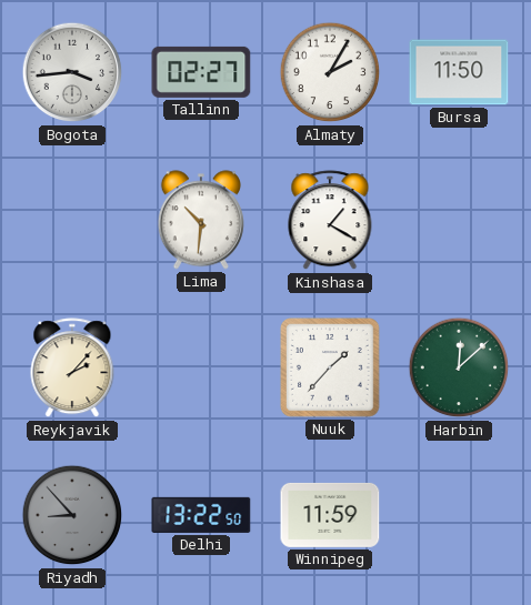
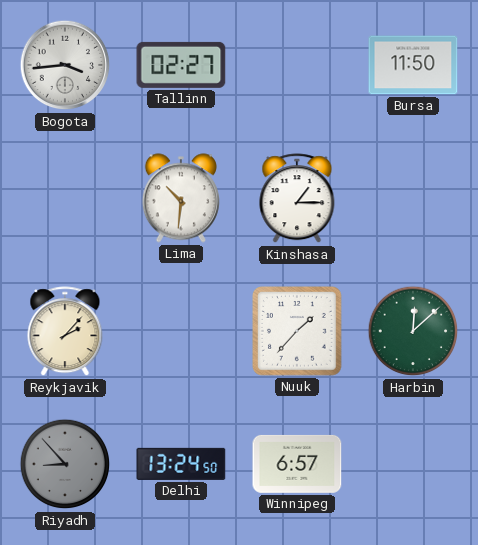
Almaty: 2:05 -> none
Kinshasa: 1:20 -> 1:15
Delhi: 13:22 -> 13:24
Winnipeg: 11:59 -> 6:57
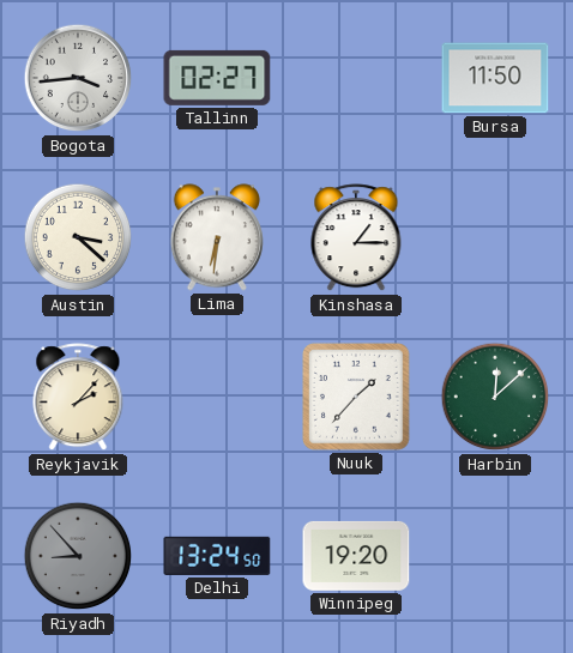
Austin: none -> 3:22
Lima: 10:31 -> 6:31
Winnipeg: 6:57 -> 19:20
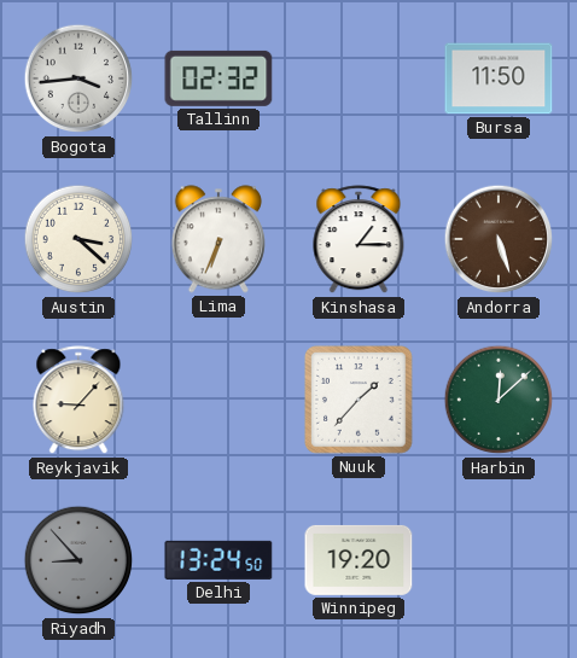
Tallinn: 02:27 -> 02:32
Lima: 6:31 -> 6:34
Andorra: none -> 5:27
Reykjavik: 2:07 -> 9:07
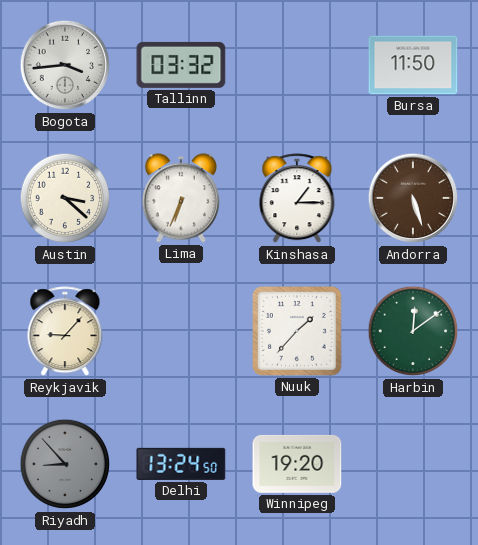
Tallinn: 02:32 -> 03:32
Harbin: 12:08 -> 12:09
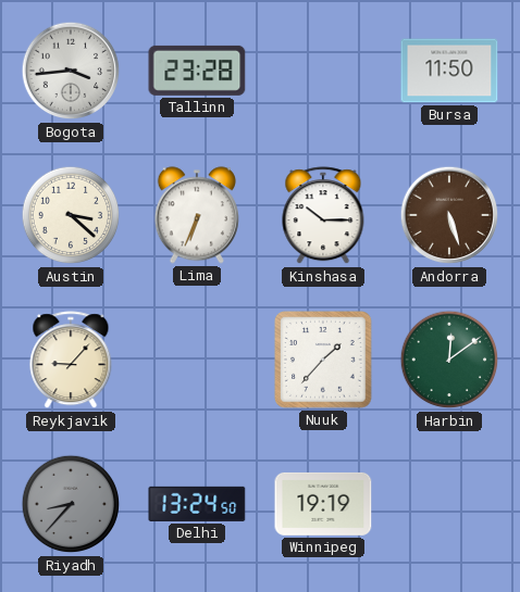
Tallinn: 03:32 -> 23:28
Kinshasa: 1:15 -> 10:15
Riyadh: 8:53 -> 8:37
Winnipeg: 19:20 -> 19:19
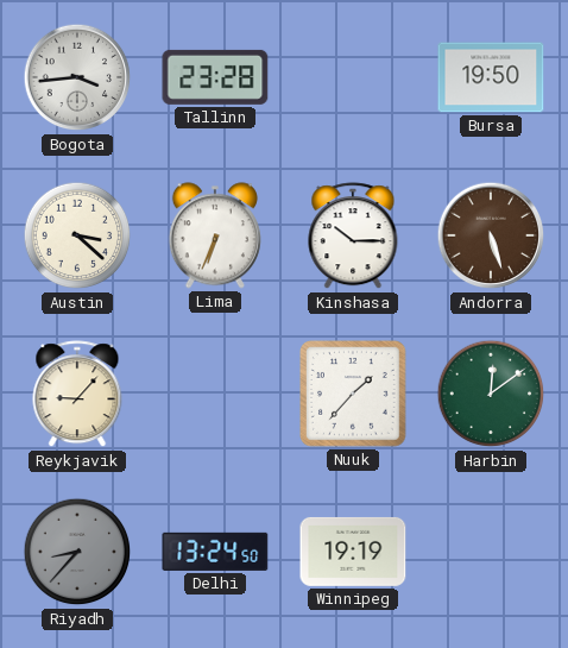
Bursa: 11:50 -> 19:50
